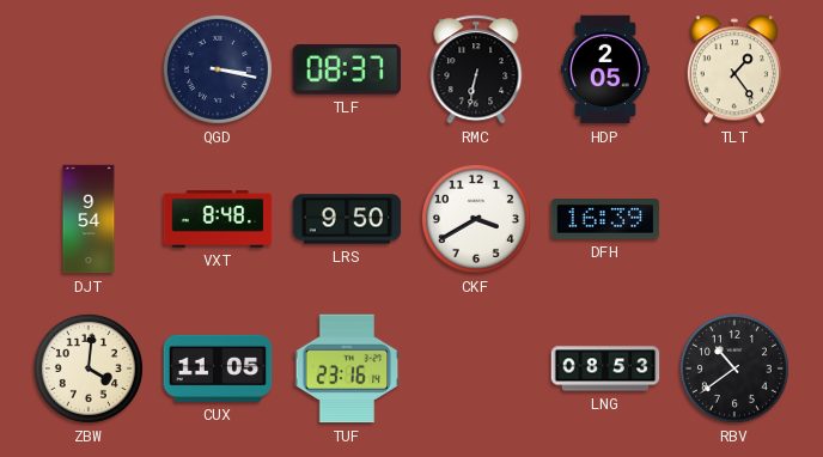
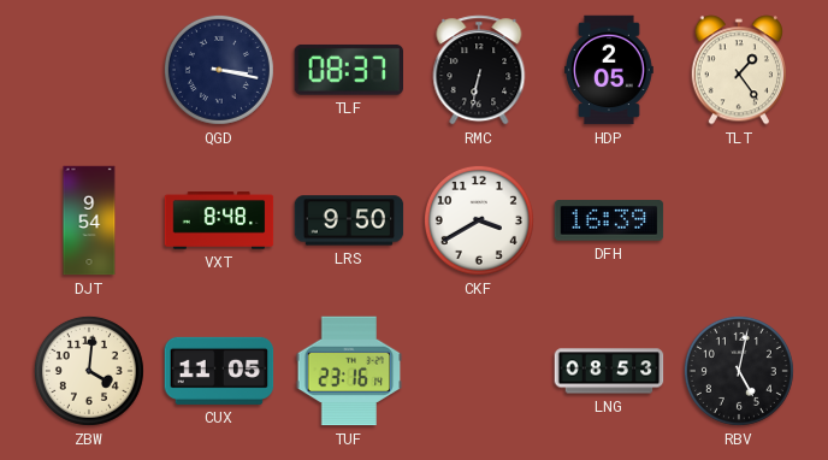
RBV: 10:39 -> 5:02
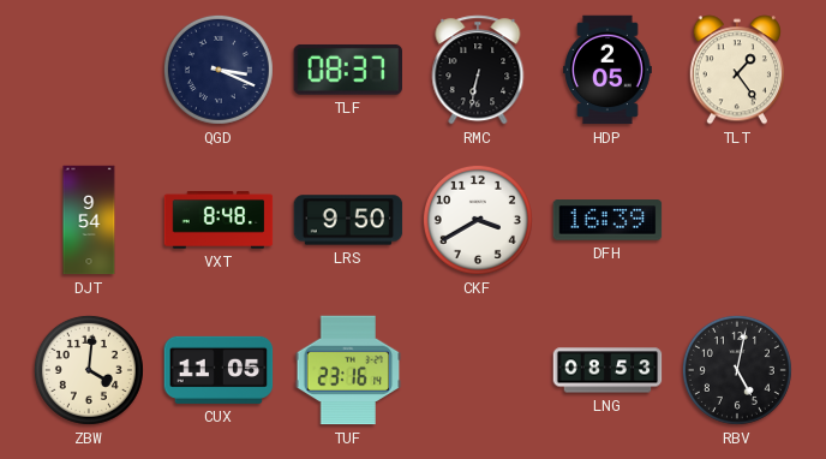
QGD: 3:17 -> 3:19
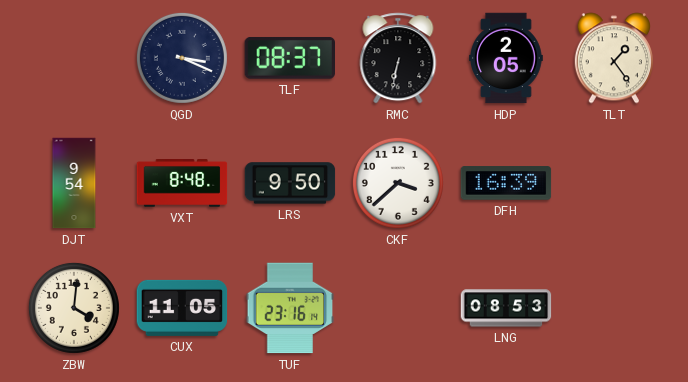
CKF: 3:40 -> 3:38
RBV: 5:02 -> none
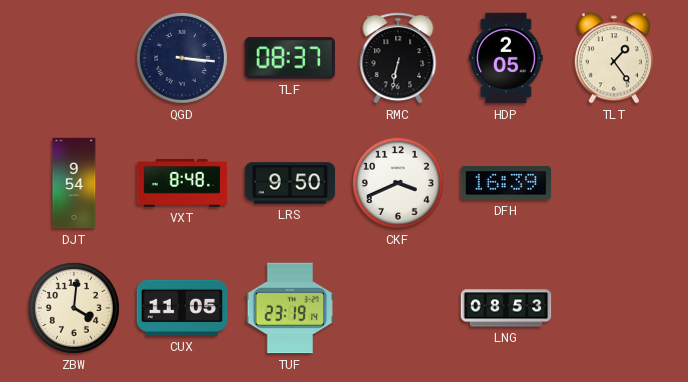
QGD: 3:19 -> 3:16
CKF: 3:38 -> 3:41
TUF: 23:16 -> 23:19
